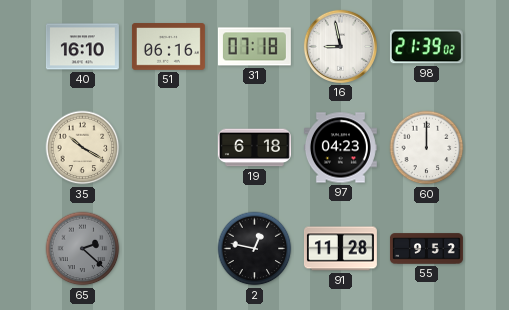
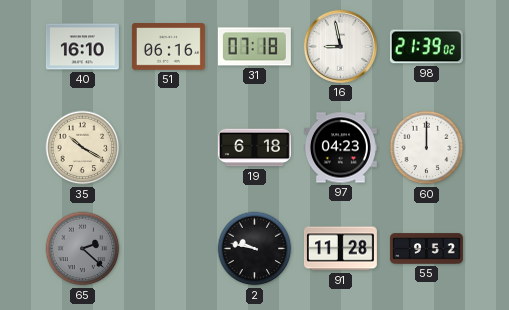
2: 12:47 -> 9:47
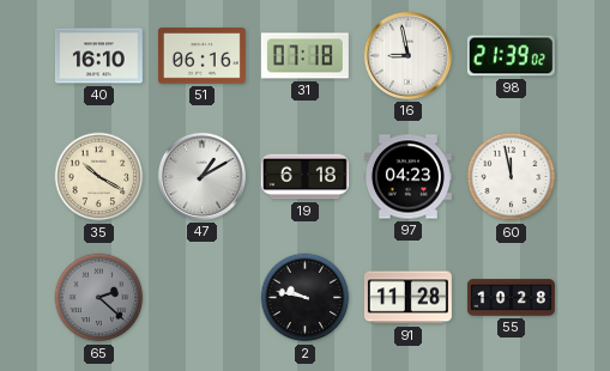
47: none -> 1:10
60: 12:00 -> 11:58
55: 9:52 -> 10:28
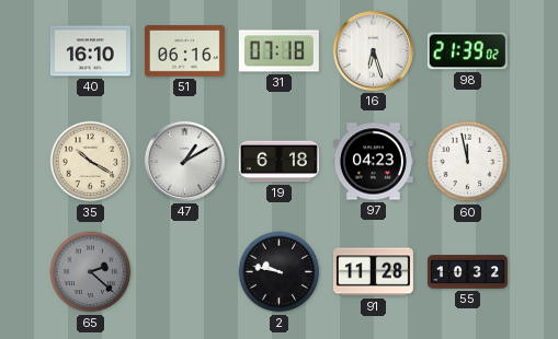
16: 8:58 -> 6:27
55: 10:28 -> 10:32
